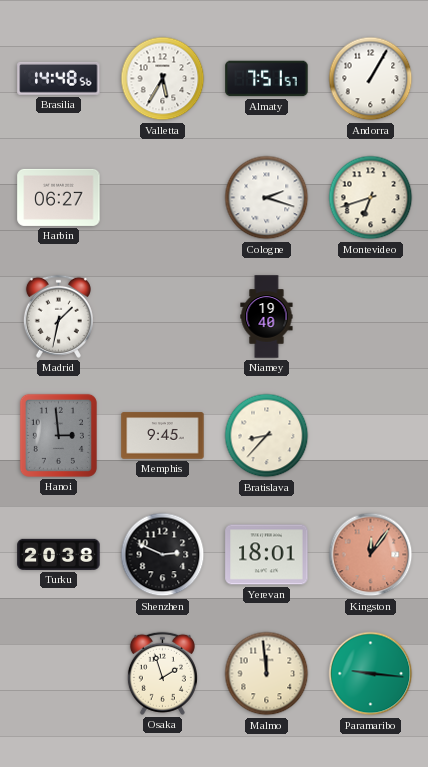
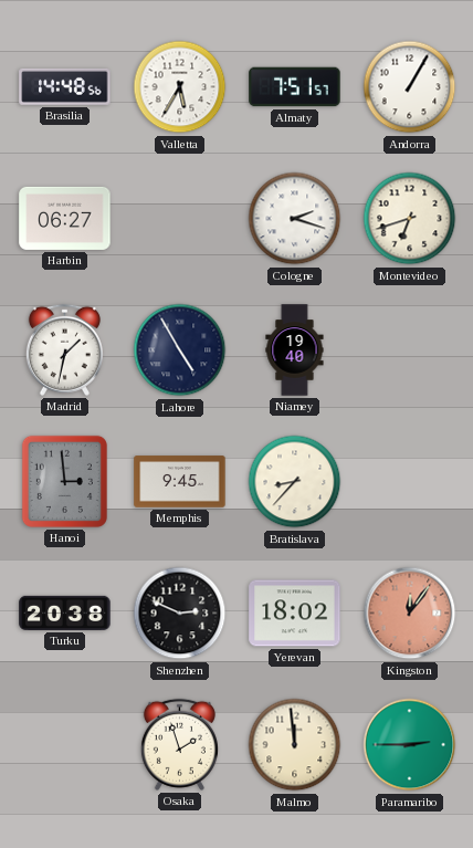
Lahore: none -> 4:55
Yerevan: 18:01 -> 18:02
Paramaribo: 9:16 -> 2:45
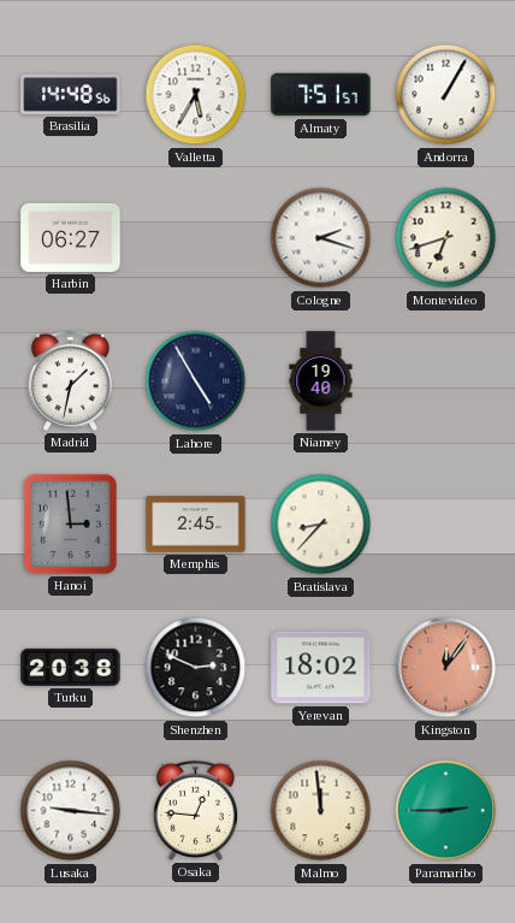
Memphis: 9:45 -> 2:45
Lusaka: none -> 9:16
Osaka: 1:57 -> 12:46
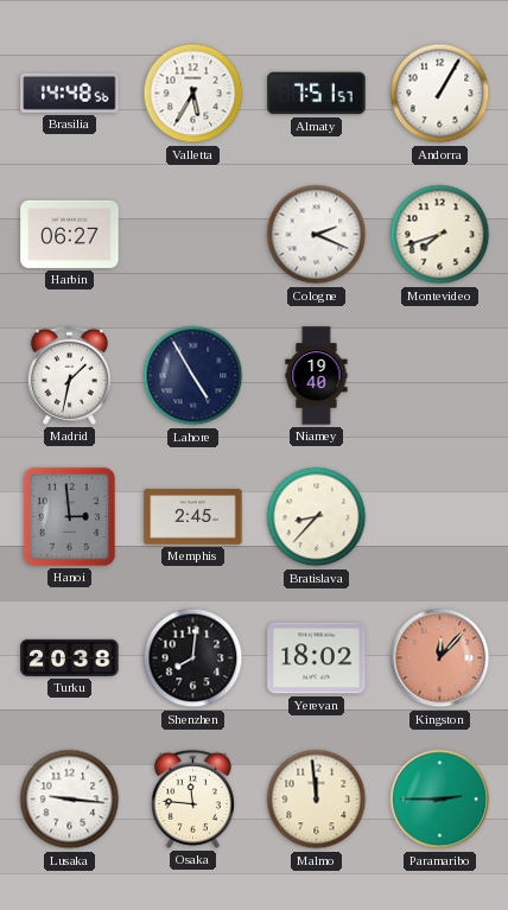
Cologne: 2:18 -> 2:19
Montevideo: 6:42 -> 7:42
Shenzhen: 2:49 -> 8:01
Kingston: 12:06 -> 12:07
Osaka: 12:46 -> 11:46
